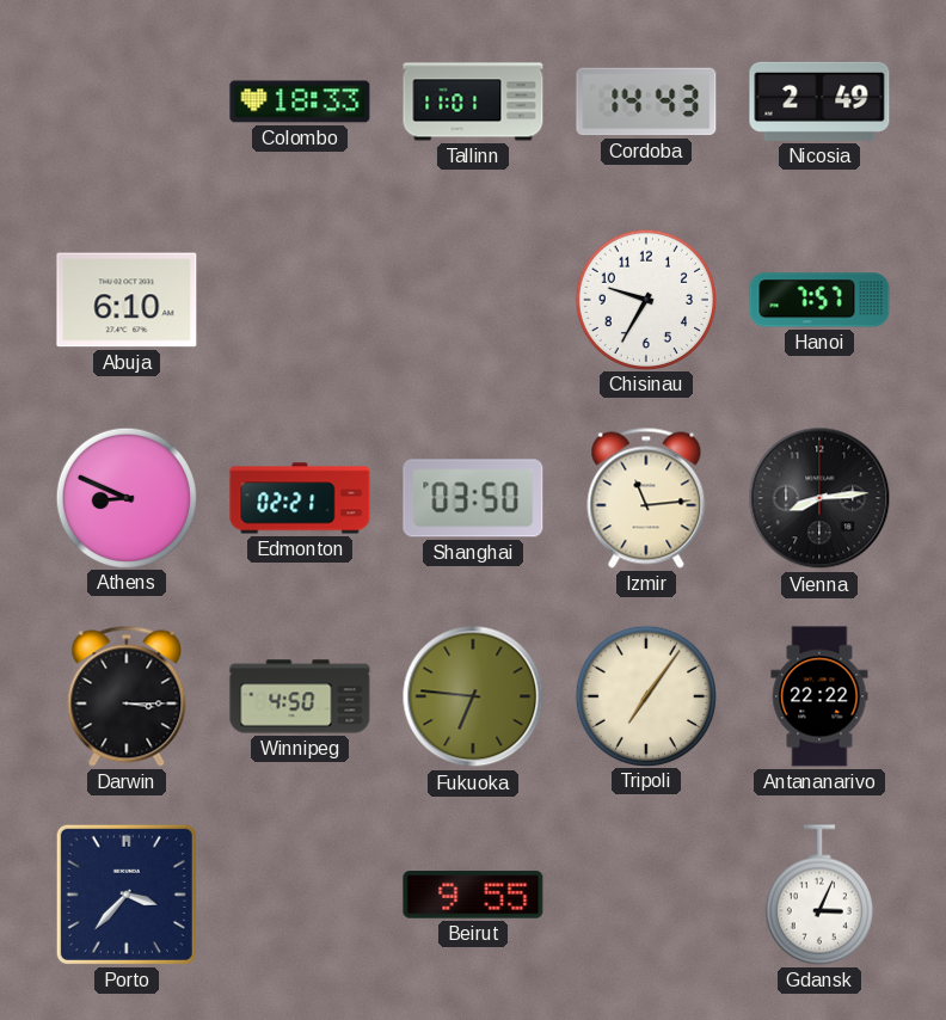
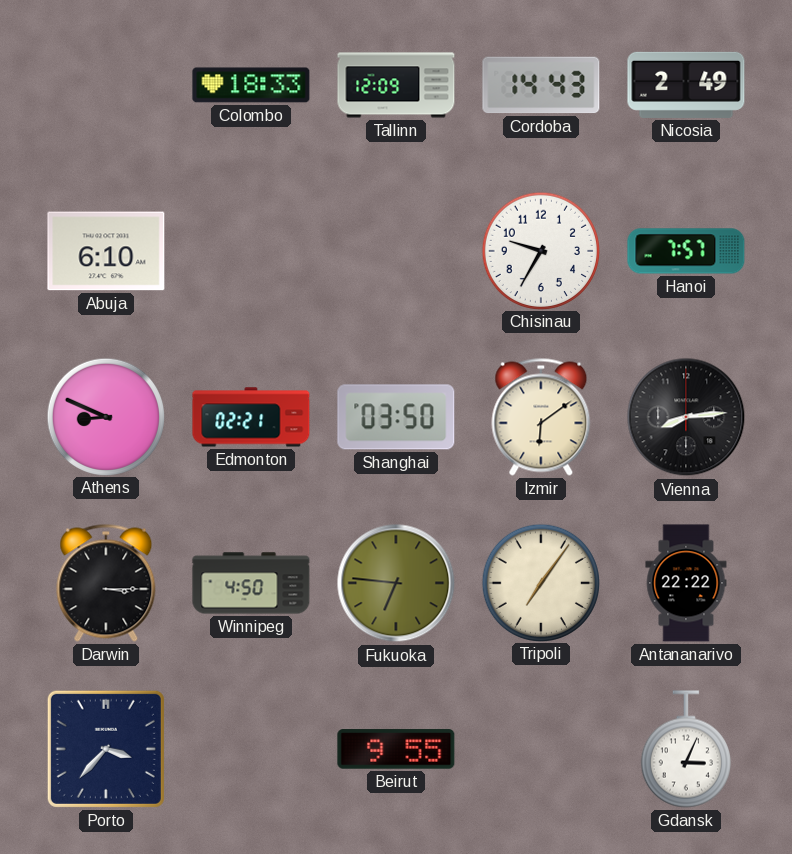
Tallinn: 11:01 -> 12:09
Izmir: 11:14 -> 6:09
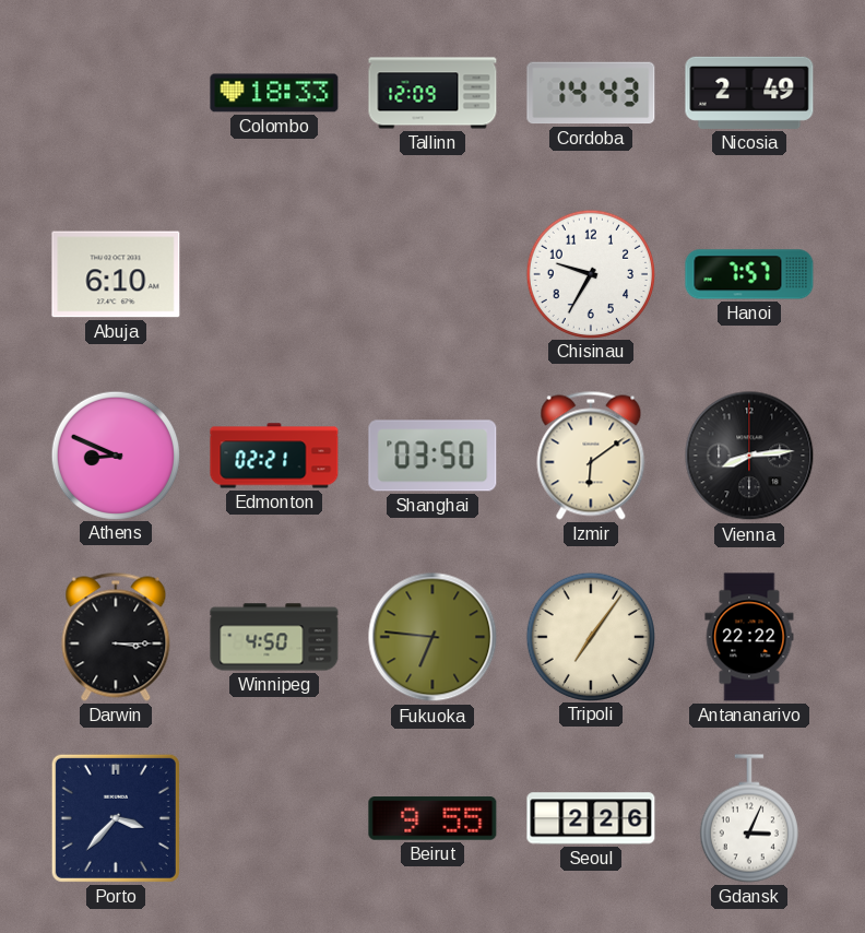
Seoul: none -> 2:26
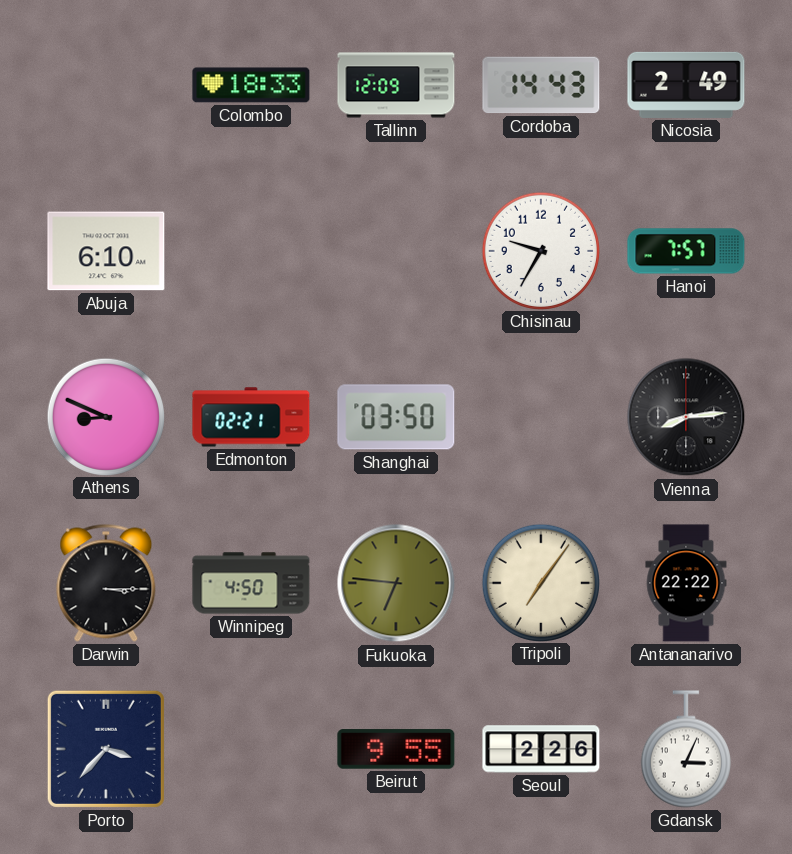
Izmir: 6:09 -> none
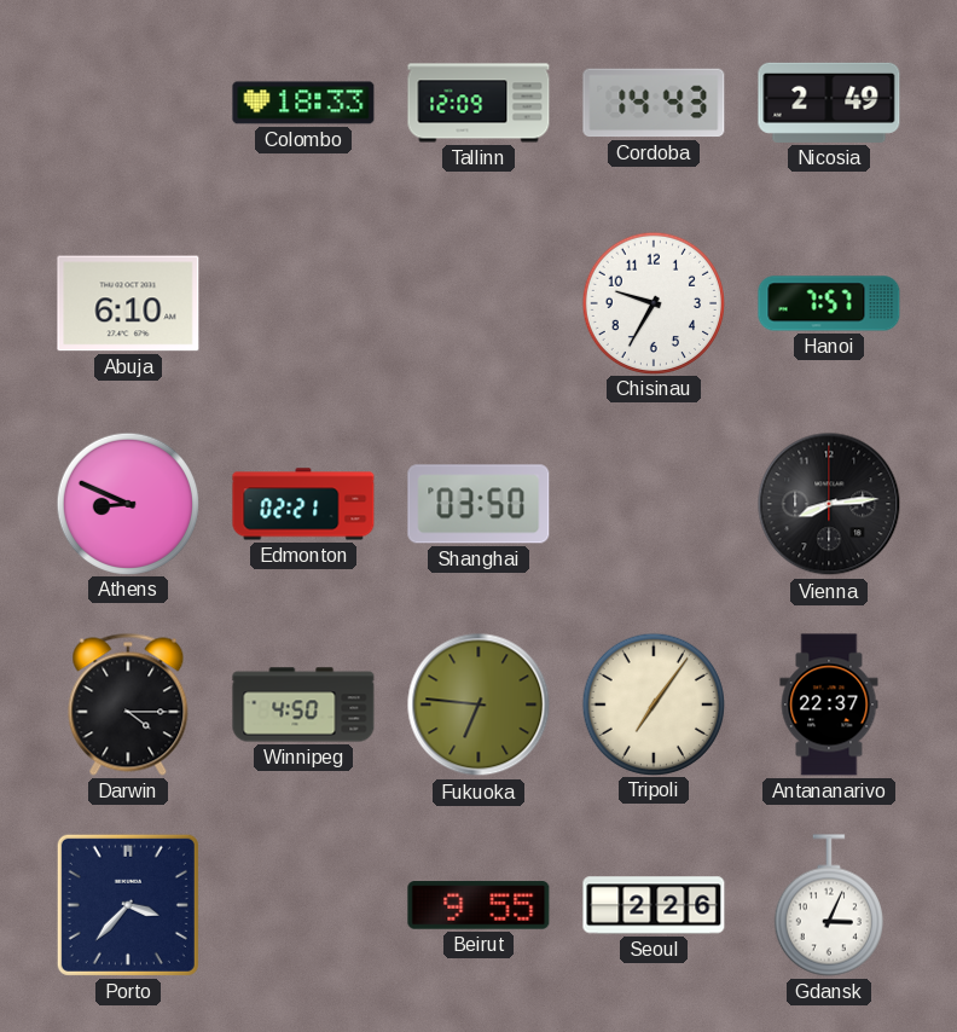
Darwin: 3:15 -> 4:15
Antananarivo: 22:22 -> 22:37
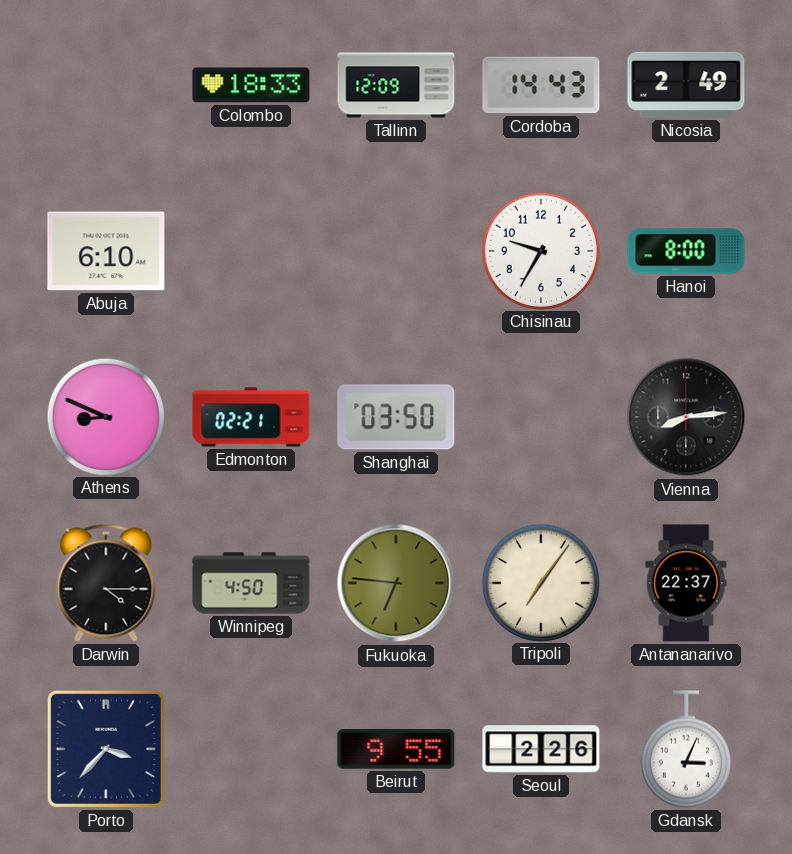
Hanoi: 7:57 -> 8:00
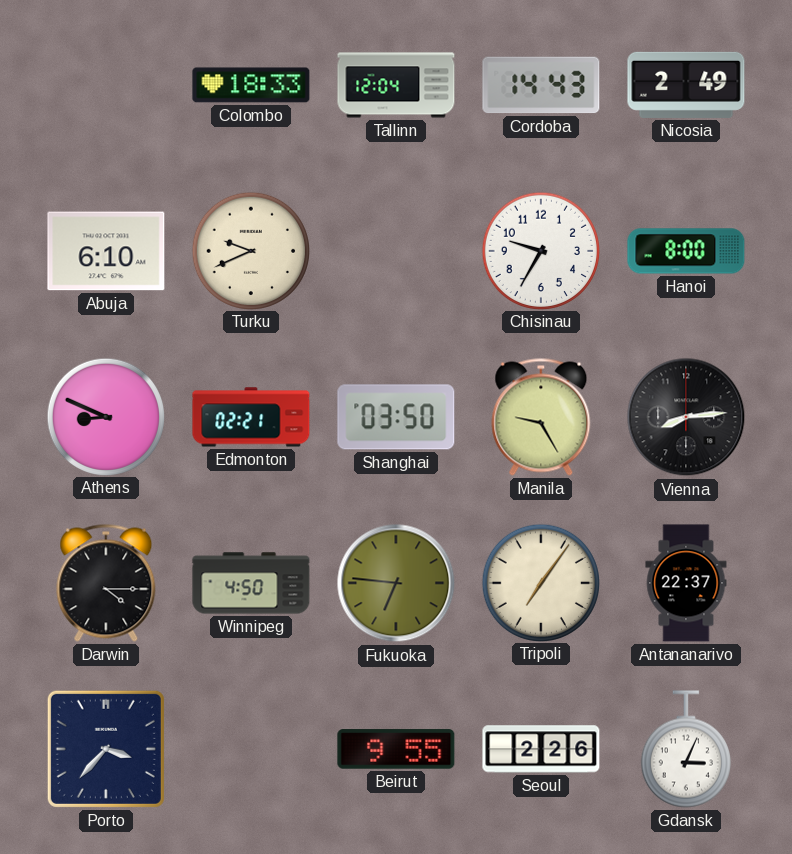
Tallinn: 12:09 -> 12:04
Turku: none -> 9:41
Manila: none -> 9:25
